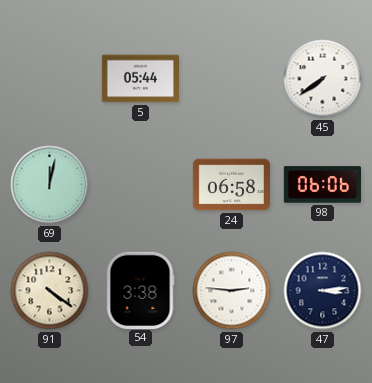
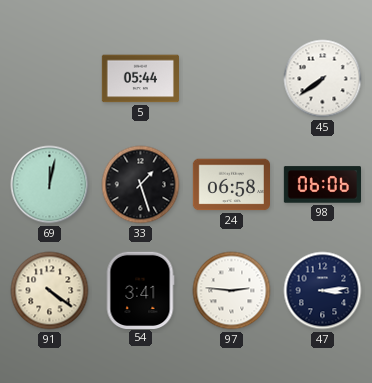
33: none -> 1:27
54: 3:38 -> 3:41
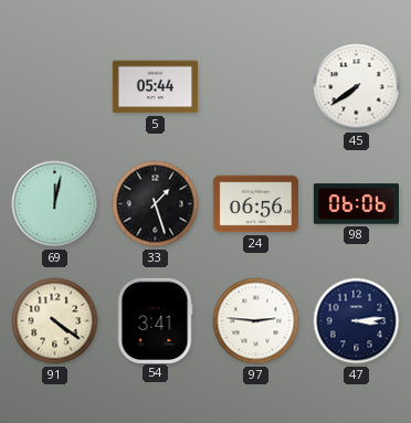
24: 06:58 -> 06:56
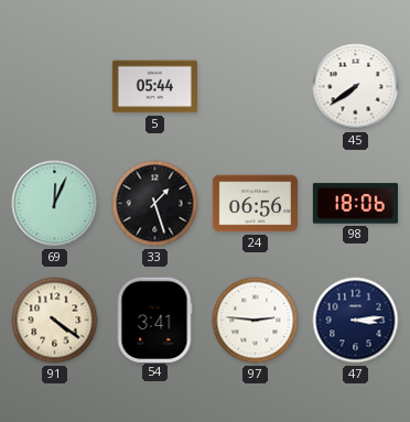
69: 12:02 -> 12:04
98: 06:06 -> 18:06
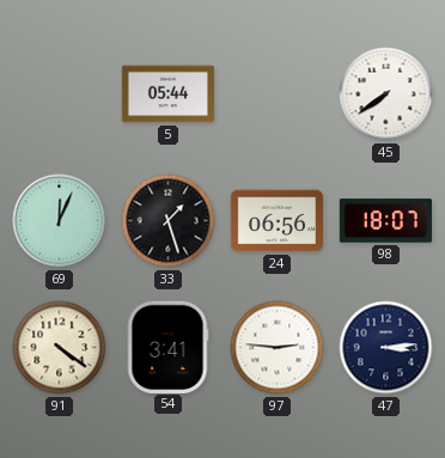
98: 18:06 -> 18:07
